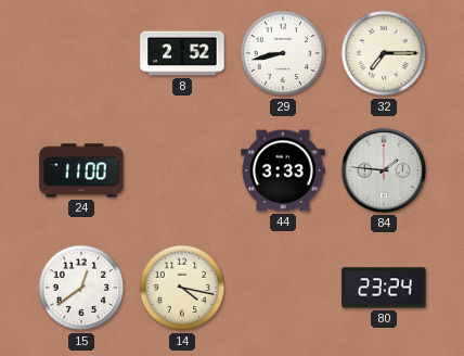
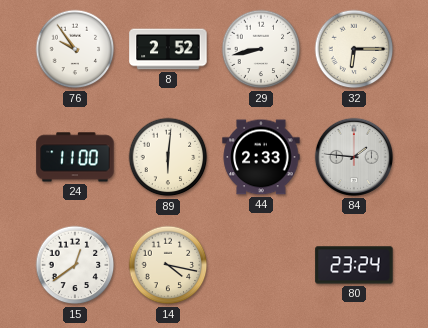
76: none -> 9:54
32: 7:15 -> 6:15
89: none -> 6:01
44: 3:33 -> 2:33
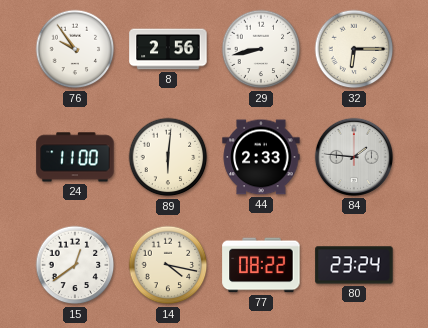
8: 2:52 -> 2:56
77: none -> 08:22
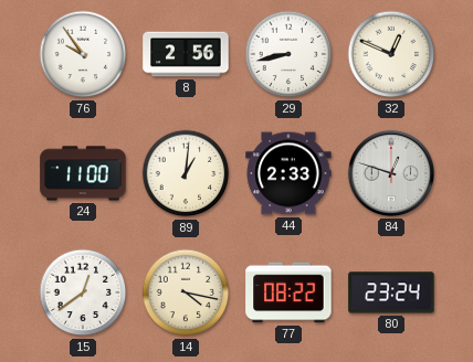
32: 6:15 -> 12:49
89: 6:01 -> 1:01
84: 1:46 -> 12:48
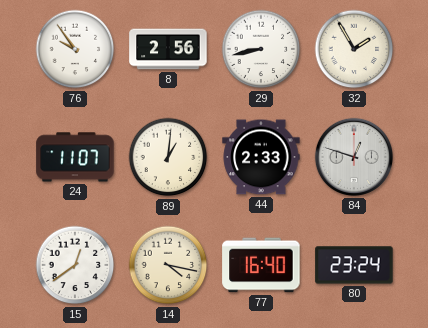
32: 12:49 -> 1:55
24: 11:00 -> 11:07
77: 08:22 -> 16:40
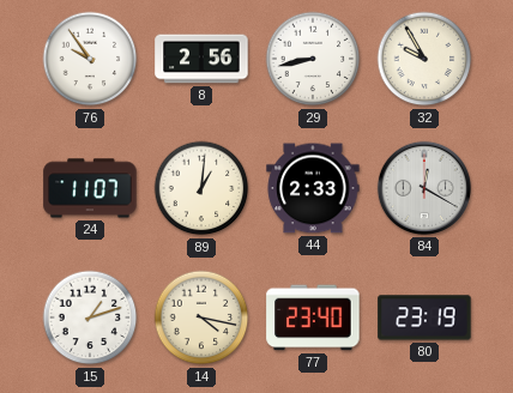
32: 1:55 -> 9:55
84: 12:48 -> 12:20
15: 12:39 -> 1:12
77: 16:40 -> 23:40
80: 23:24 -> 23:19
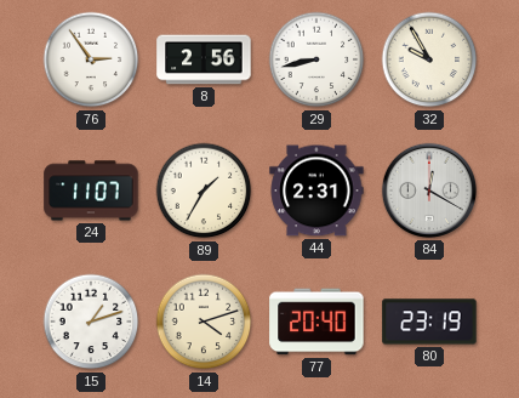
76: 9:54 -> 2:54
89: 1:01 -> 1:35
44: 2:33 -> 2:31
14: 4:17 -> 4:12
77: 23:40 -> 20:40
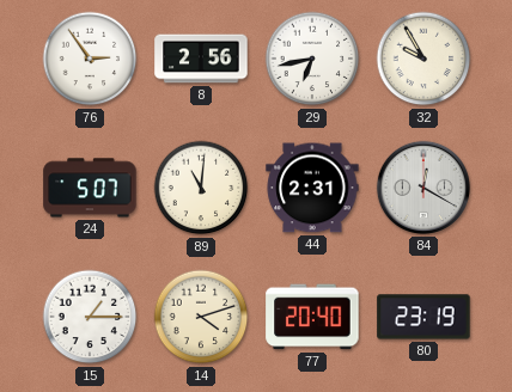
29: 8:43 -> 6:43
24: 11:07 -> 5:07
89: 1:35 -> 11:01
15: 1:12 -> 1:15
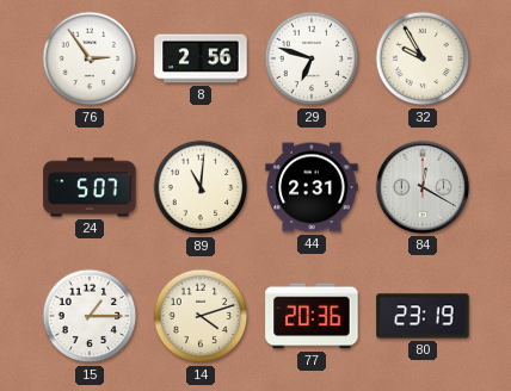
29: 6:43 -> 6:48
77: 20:40 -> 20:36
